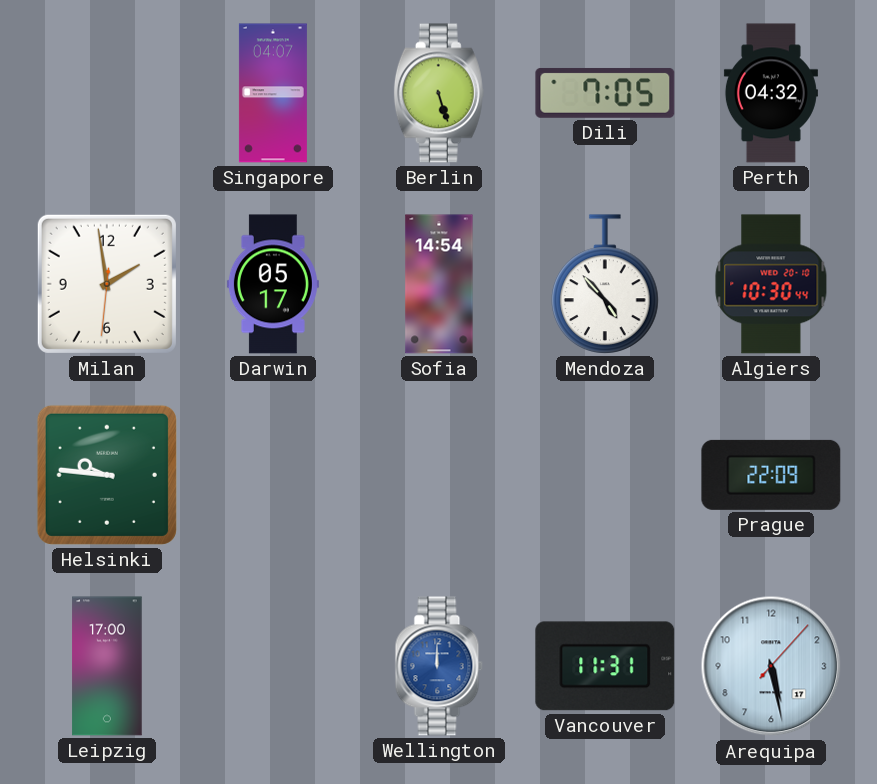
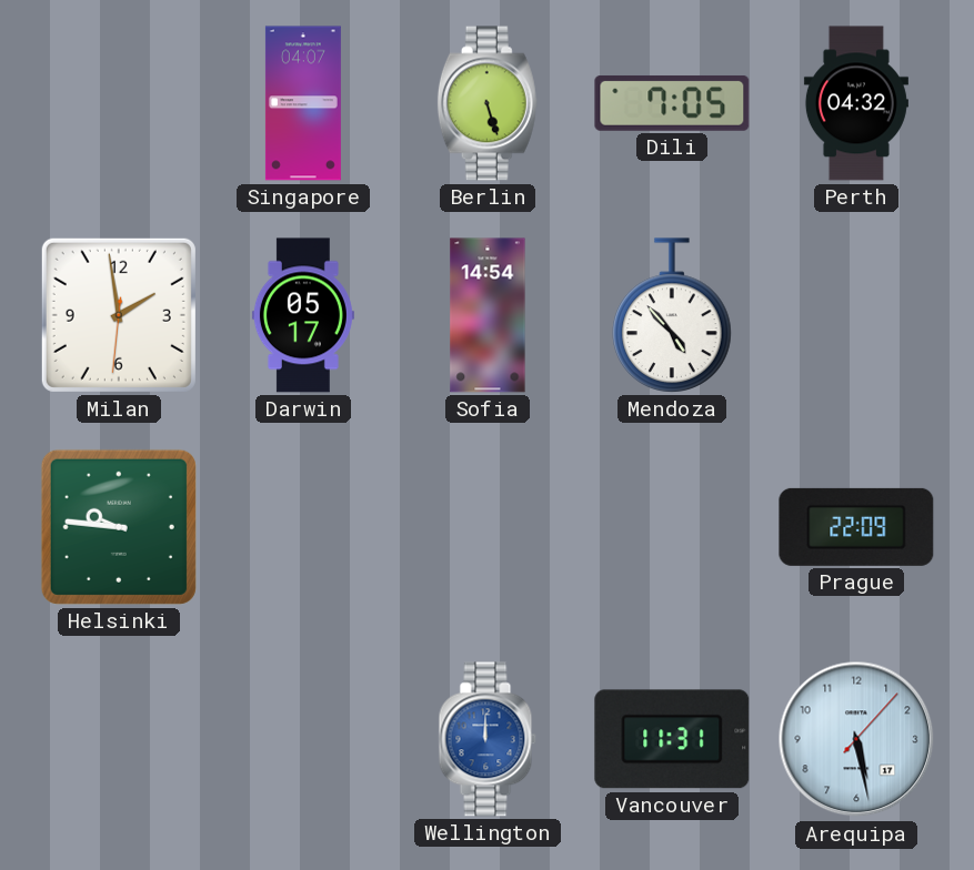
Algiers: 10:30 -> none
Leipzig: 17:00 -> none
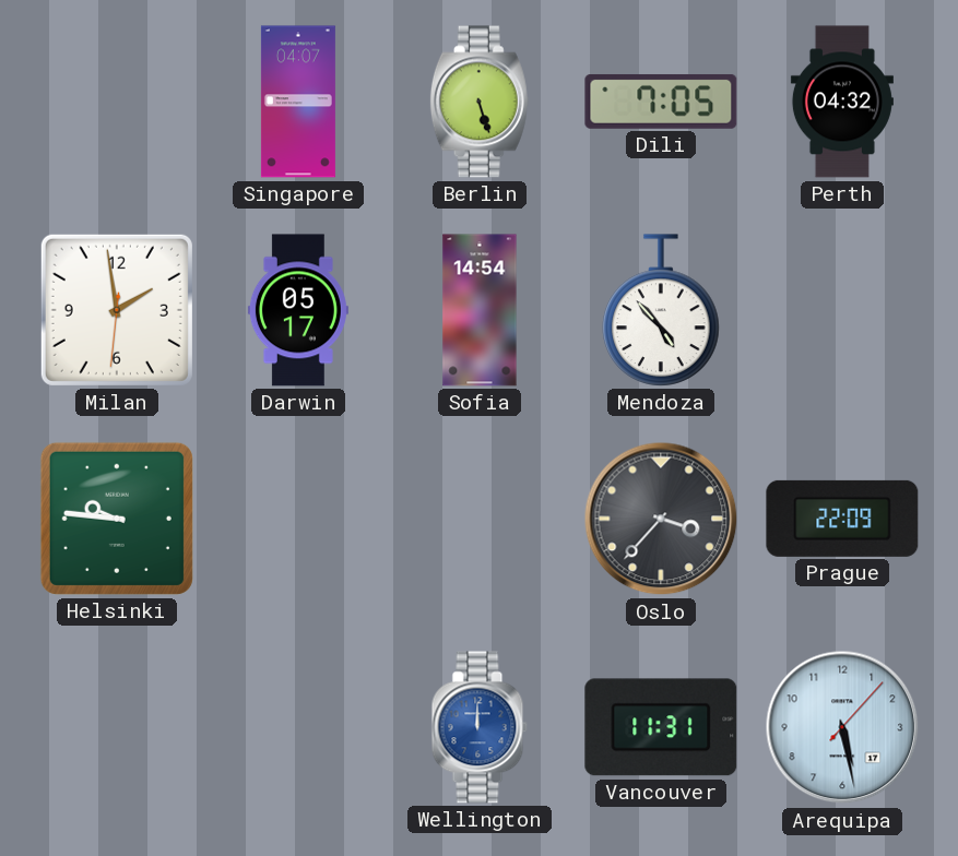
Oslo: none -> 3:37
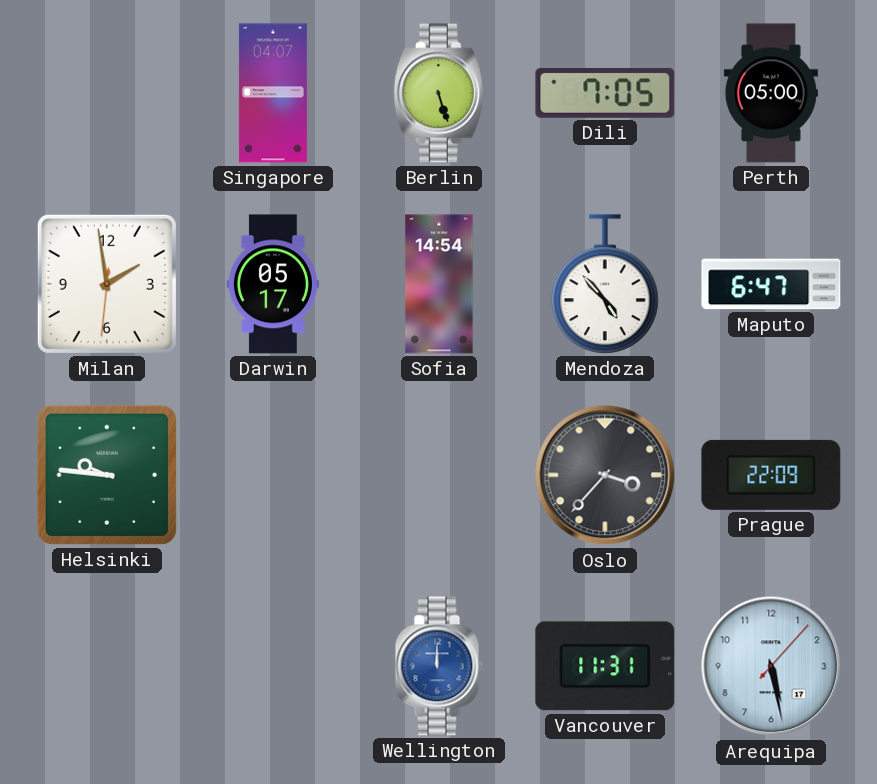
Perth: 04:32 -> 05:00
Maputo: none -> 6:47
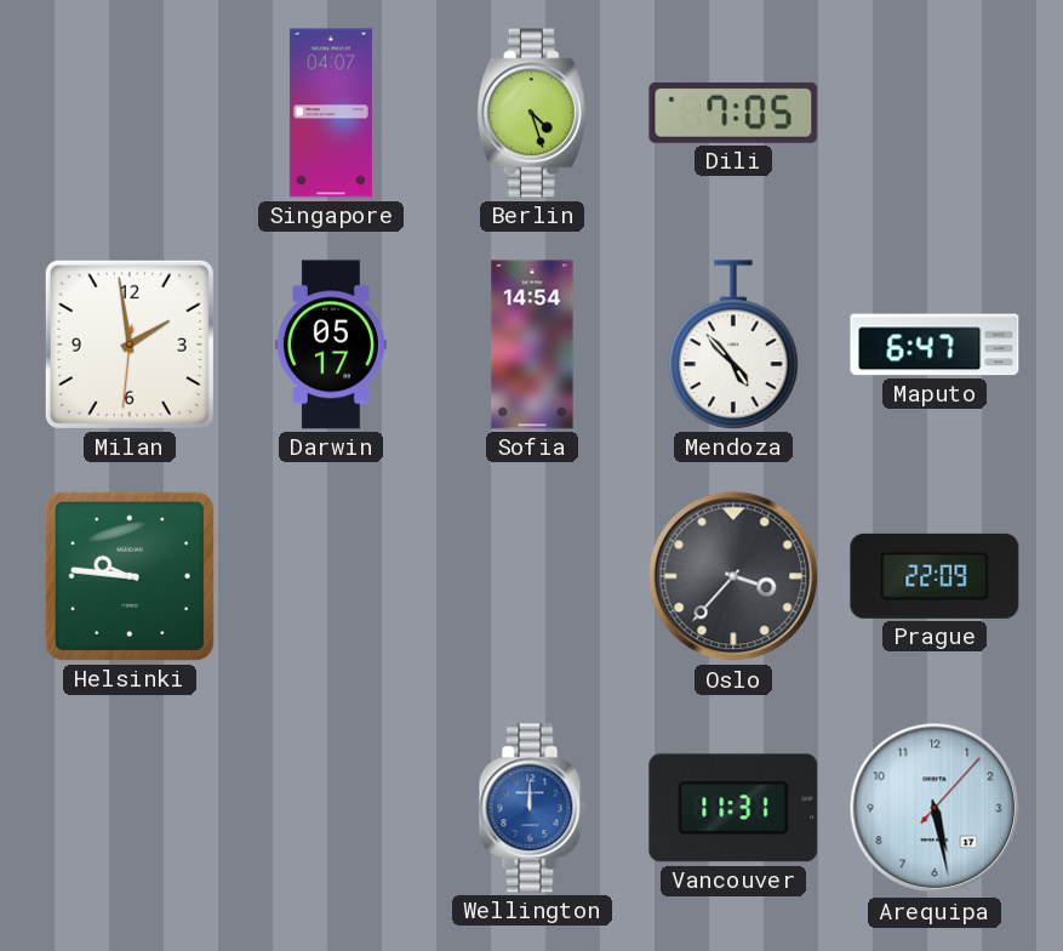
Berlin: 5:27 -> 4:27
Perth: 05:00 -> none
